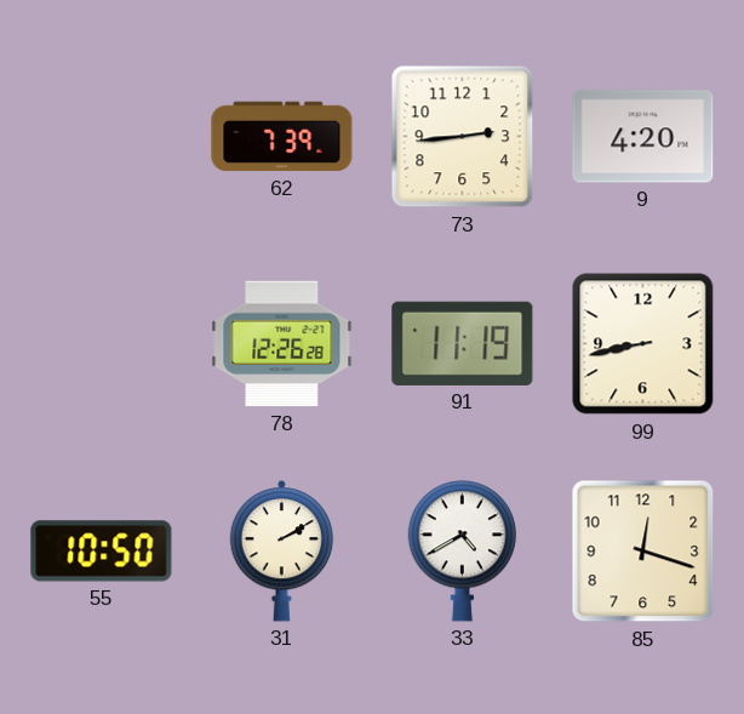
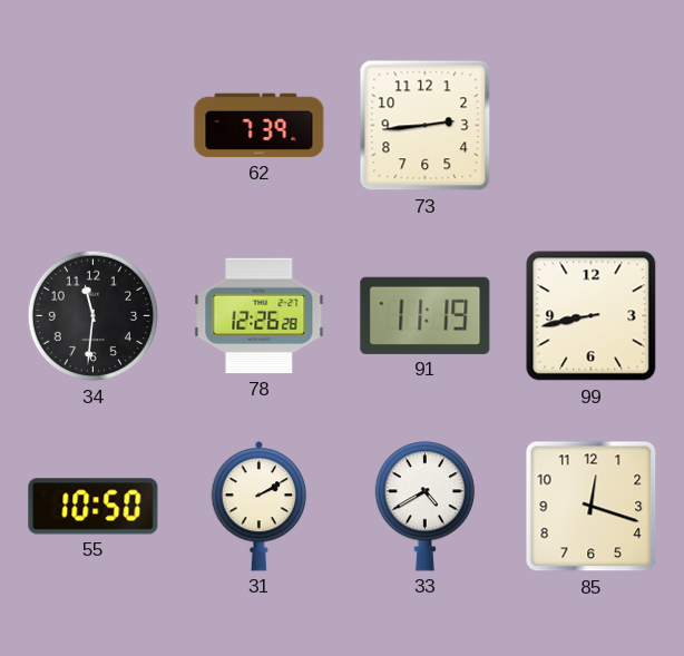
9: 4:20 -> none
34: none -> 11:31
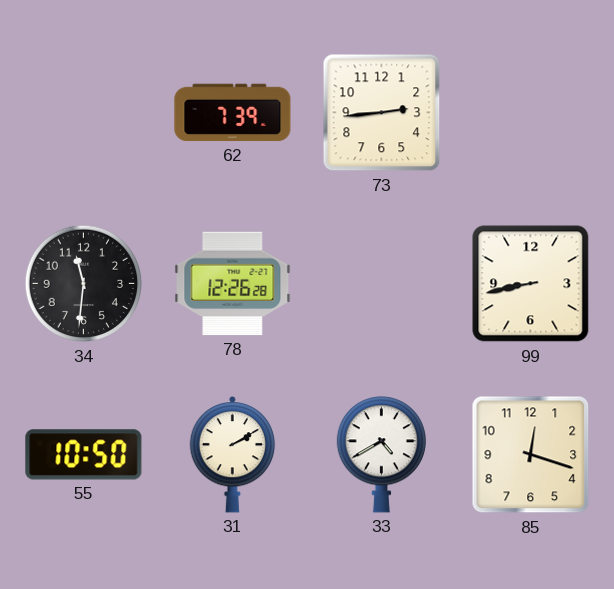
91: 11:19 -> none
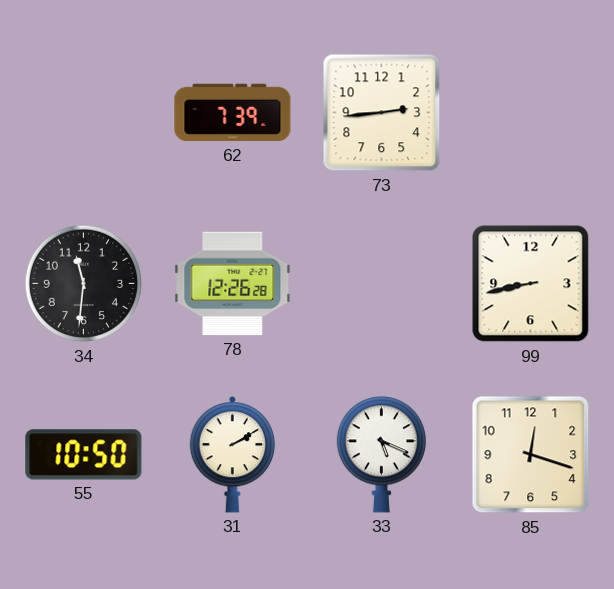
33: 4:40 -> 5:19
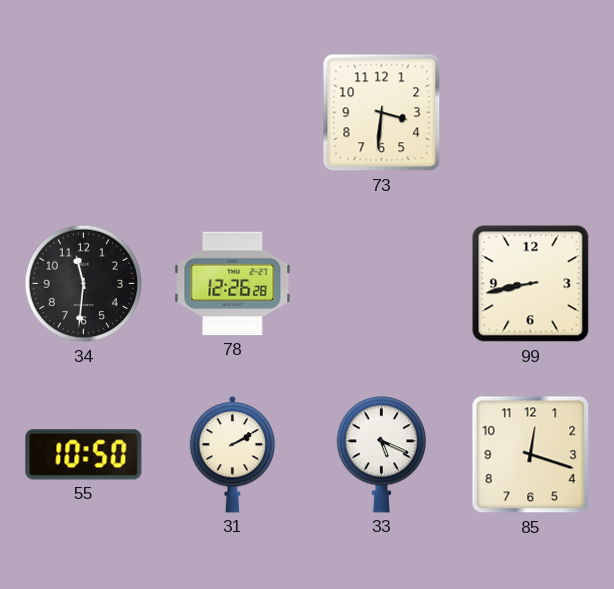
62: 7:39 -> none
73: 2:44 -> 3:31
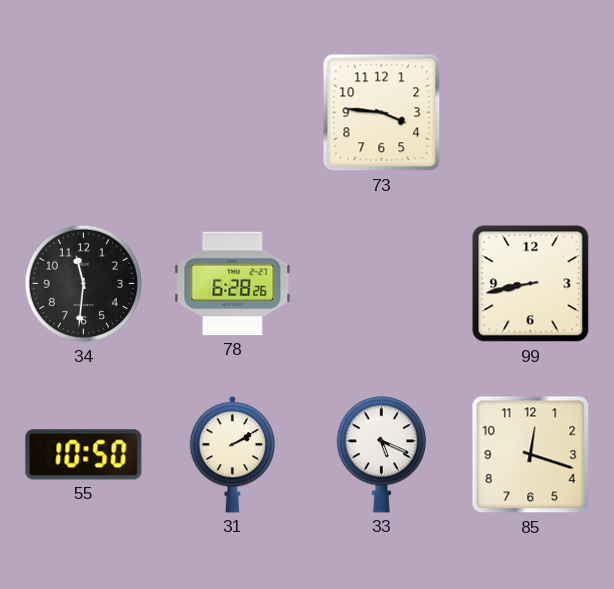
73: 3:31 -> 3:46
78: 12:26 -> 6:28
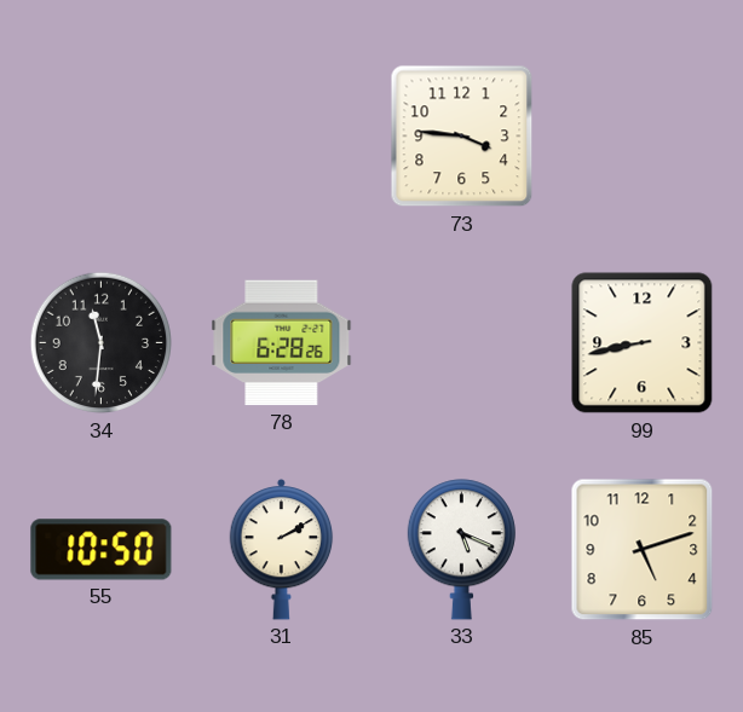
85: 12:18 -> 5:12
